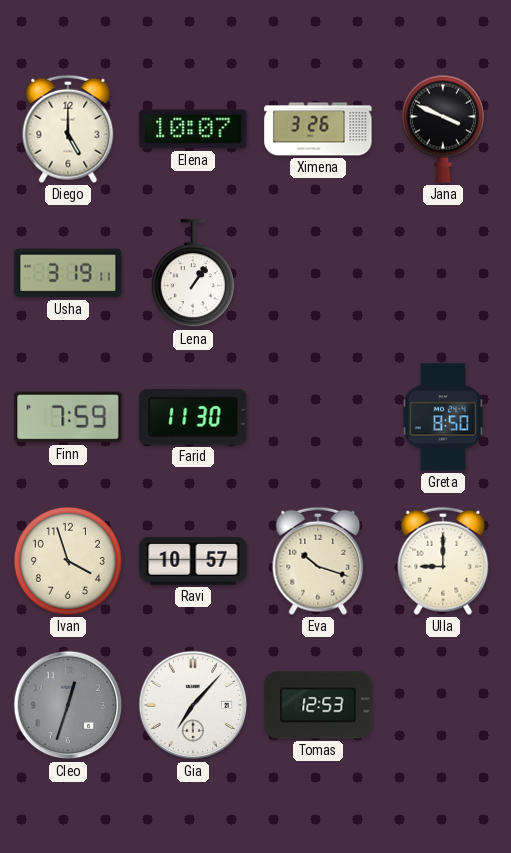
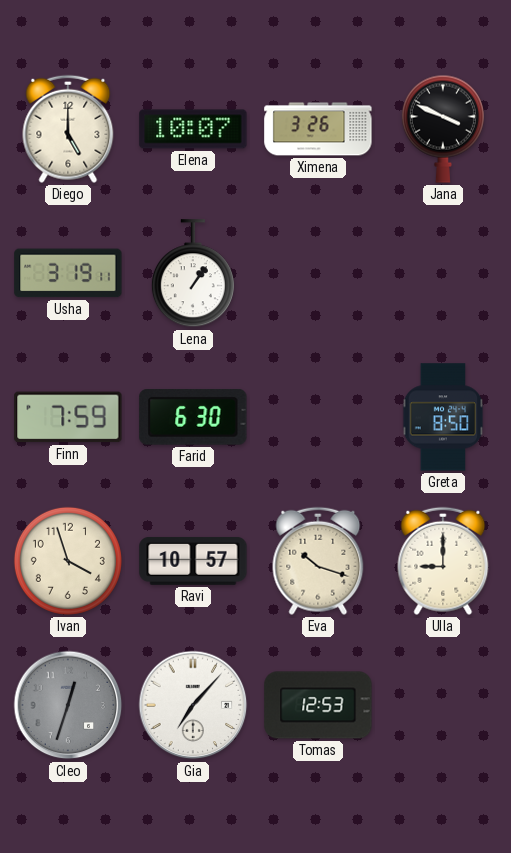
Farid: 11:30 -> 6:30
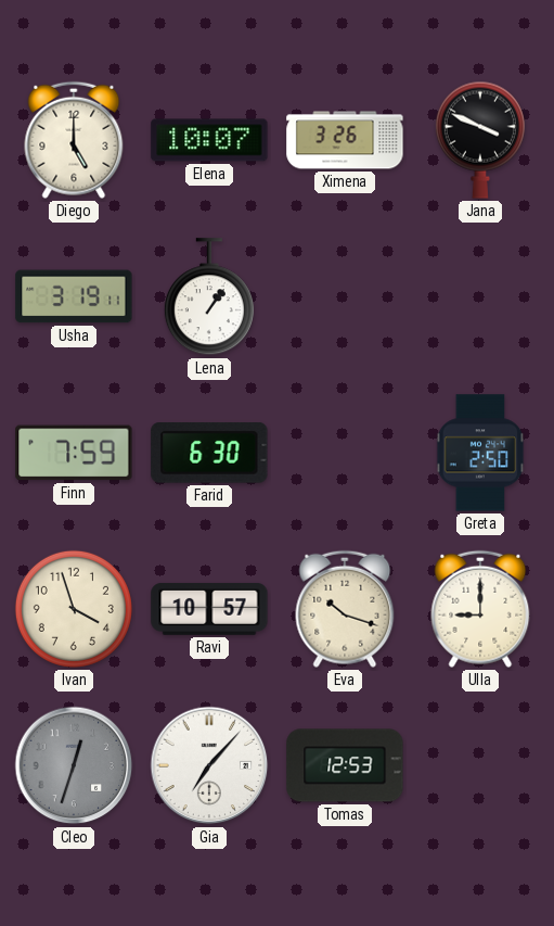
Greta: 8:50 -> 2:50
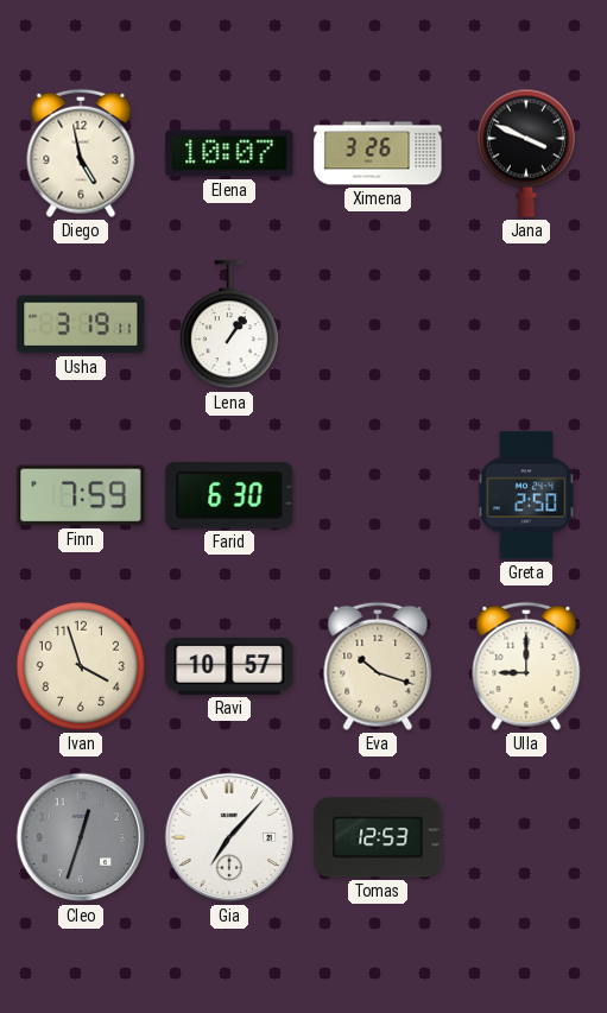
Diego: 5:00 -> 4:58
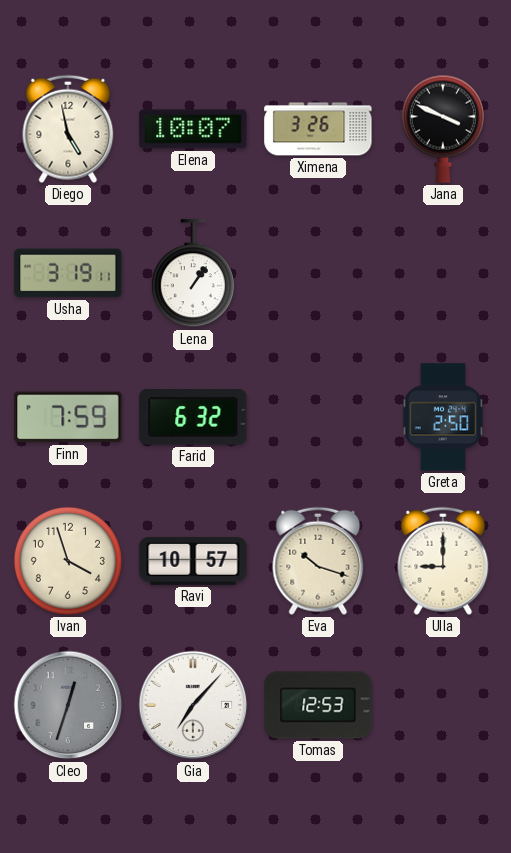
Farid: 6:30 -> 6:32
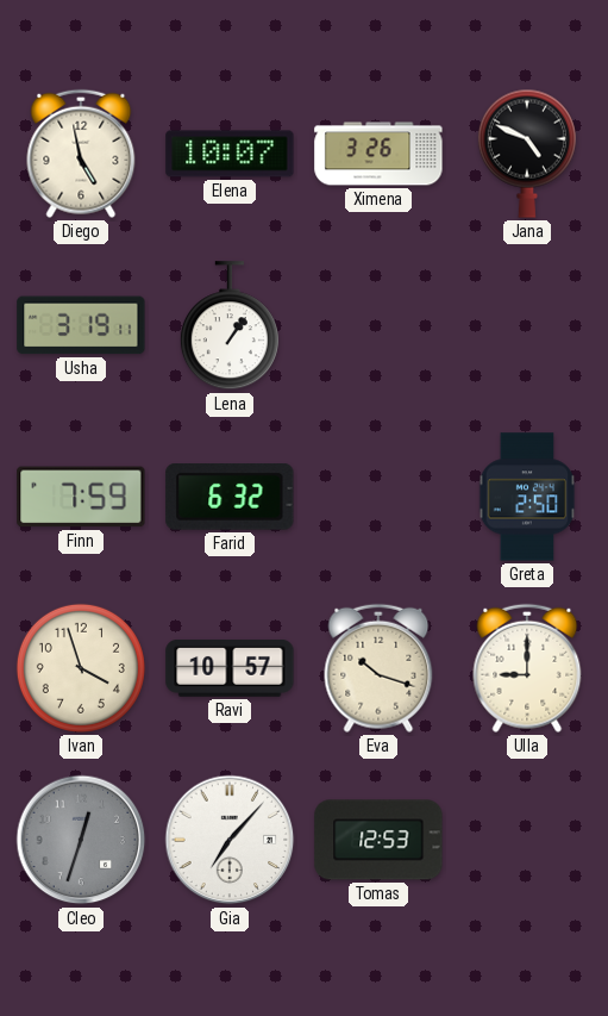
Jana: 3:49 -> 4:49
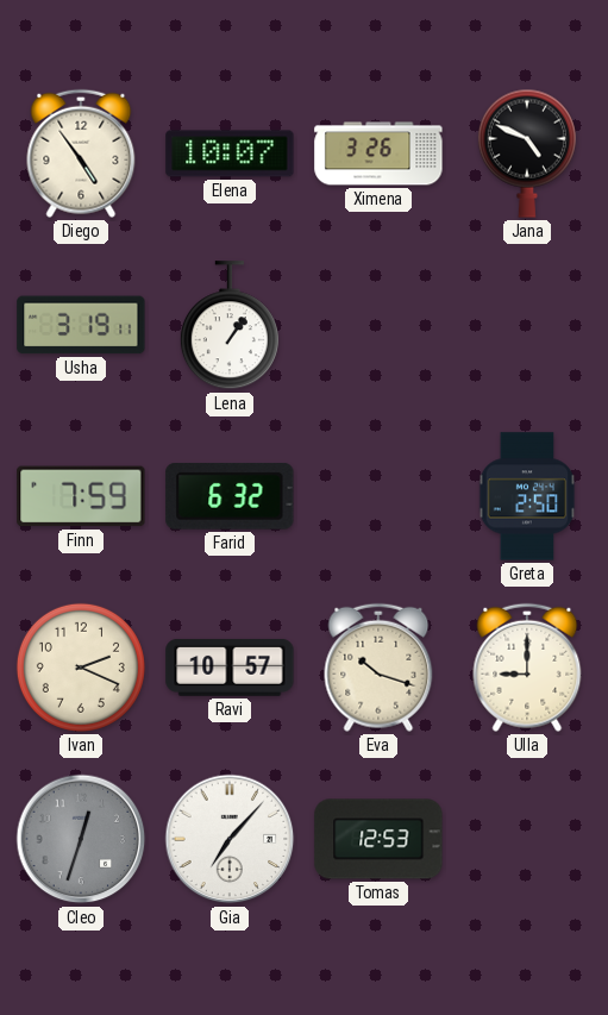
Diego: 4:58 -> 4:54
Ivan: 3:57 -> 2:19
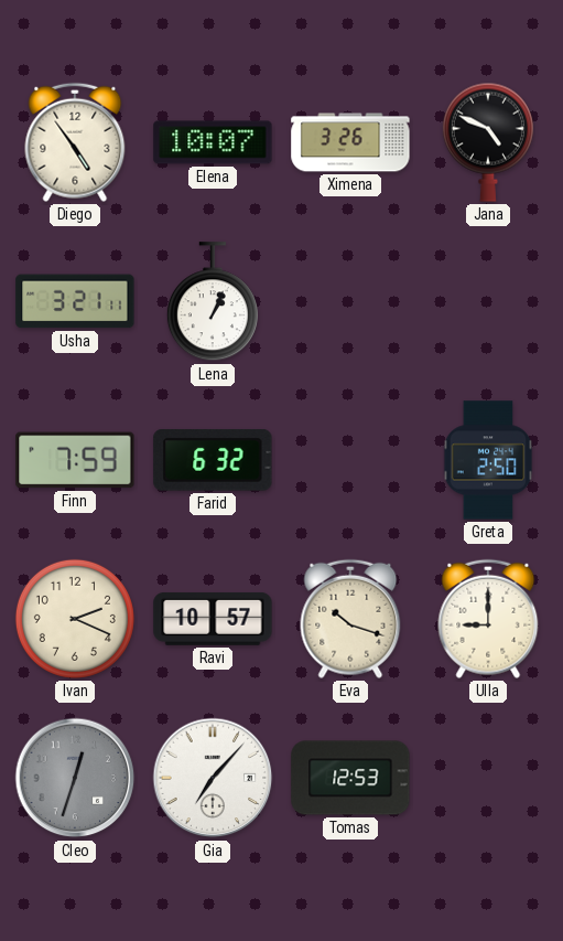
Usha: 3:19 -> 3:21
Lena: 1:06 -> 1:04
